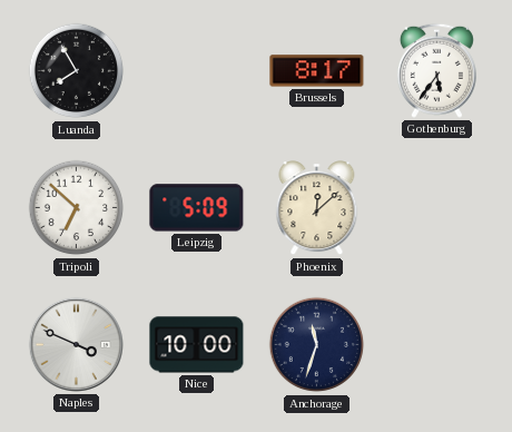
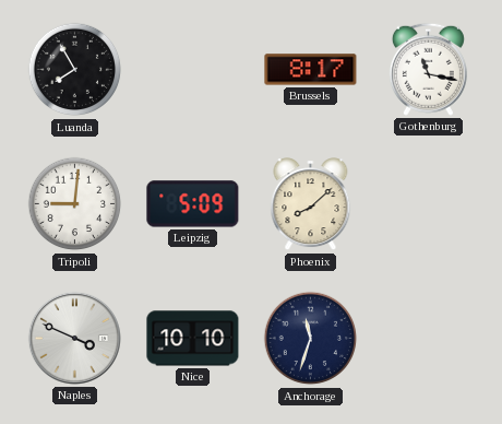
Gothenburg: 5:36 -> 11:17
Tripoli: 6:52 -> 9:01
Phoenix: 12:08 -> 8:08
Nice: 10:00 -> 10:10
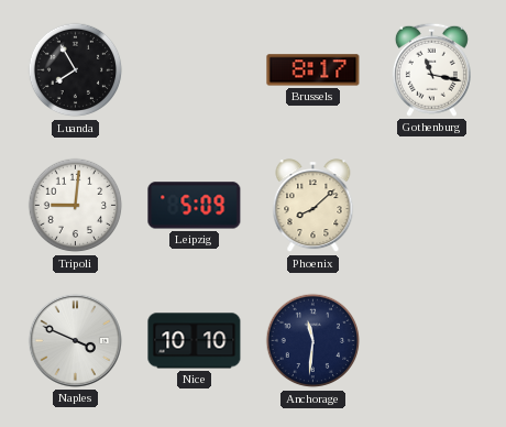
Anchorage: 11:33 -> 11:31
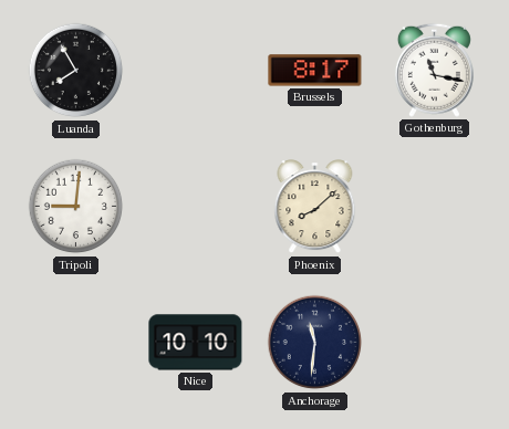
Leipzig: 5:09 -> none
Naples: 3:49 -> none
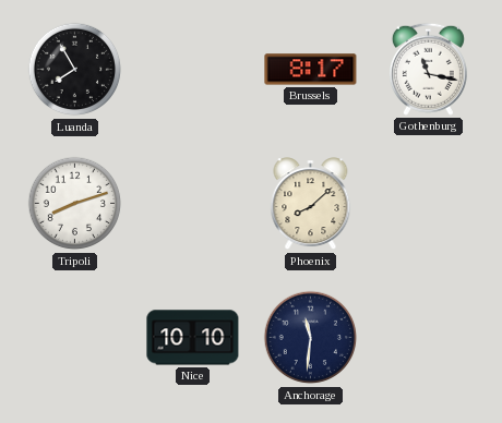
Tripoli: 9:01 -> 8:12
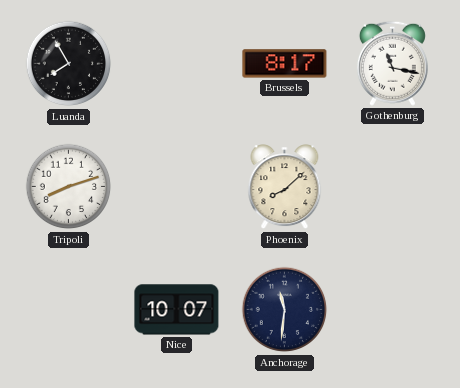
Nice: 10:10 -> 10:07
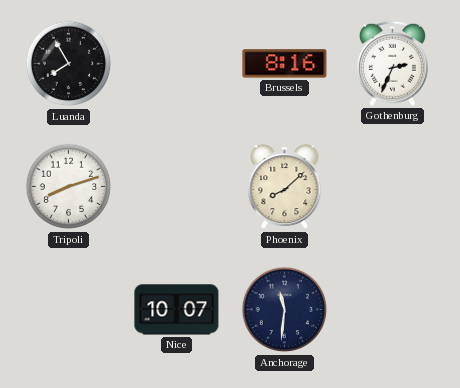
Brussels: 8:17 -> 8:16
Gothenburg: 11:17 -> 2:34
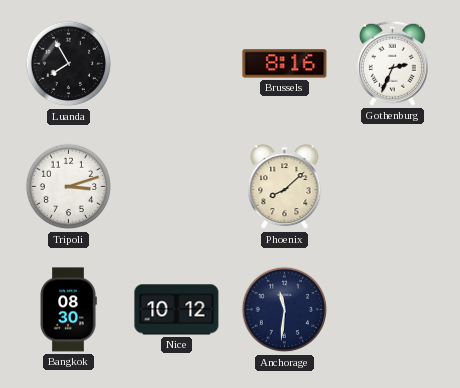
Tripoli: 8:12 -> 3:12
Bangkok: none -> 08:30
Nice: 10:07 -> 10:12
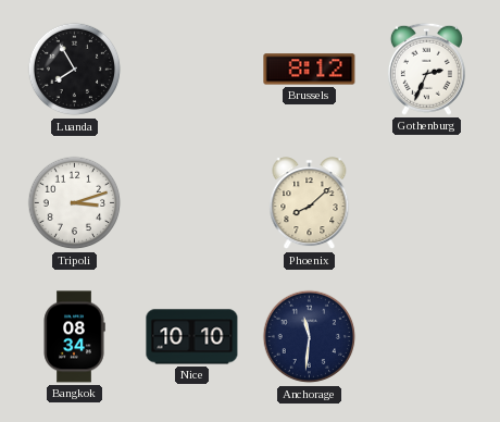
Brussels: 8:16 -> 8:12
Bangkok: 08:30 -> 08:34
Nice: 10:12 -> 10:10
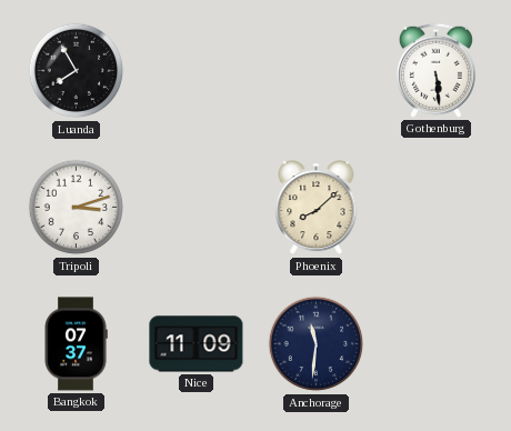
Brussels: 8:12 -> none
Gothenburg: 2:34 -> 5:29
Bangkok: 08:34 -> 07:37
Nice: 10:10 -> 11:09
